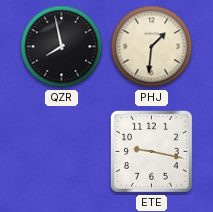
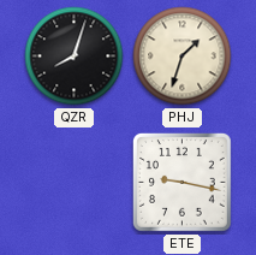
QZR: 7:58 -> 8:03
PHJ: 1:31 -> 1:33
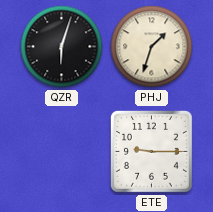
QZR: 8:03 -> 6:03
ETE: 9:17 -> 9:15
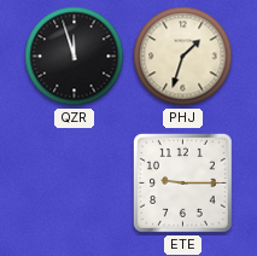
QZR: 6:03 -> 11:57
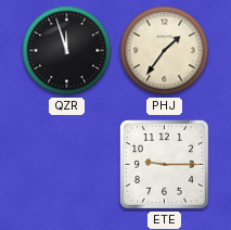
PHJ: 1:33 -> 1:36
